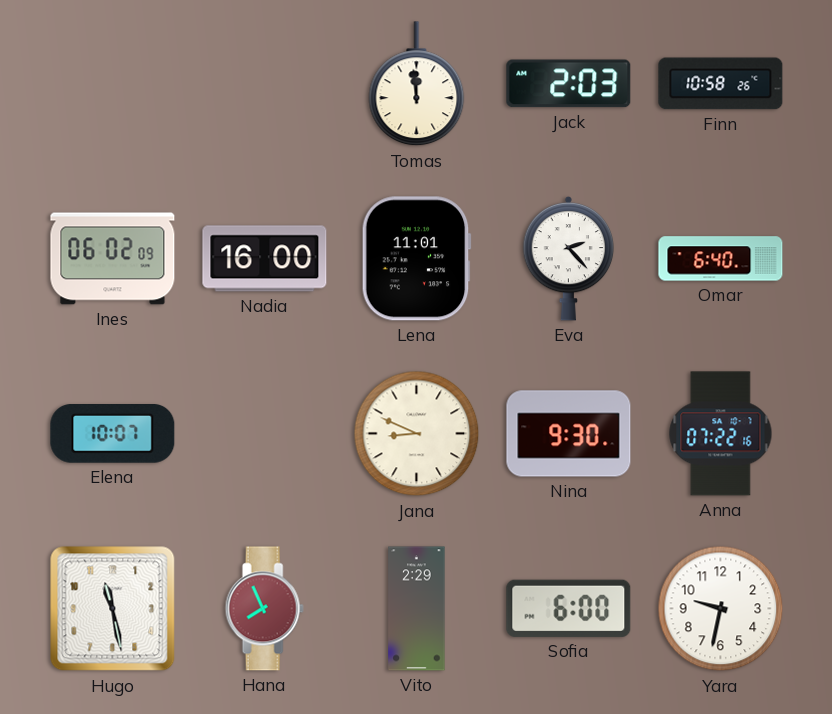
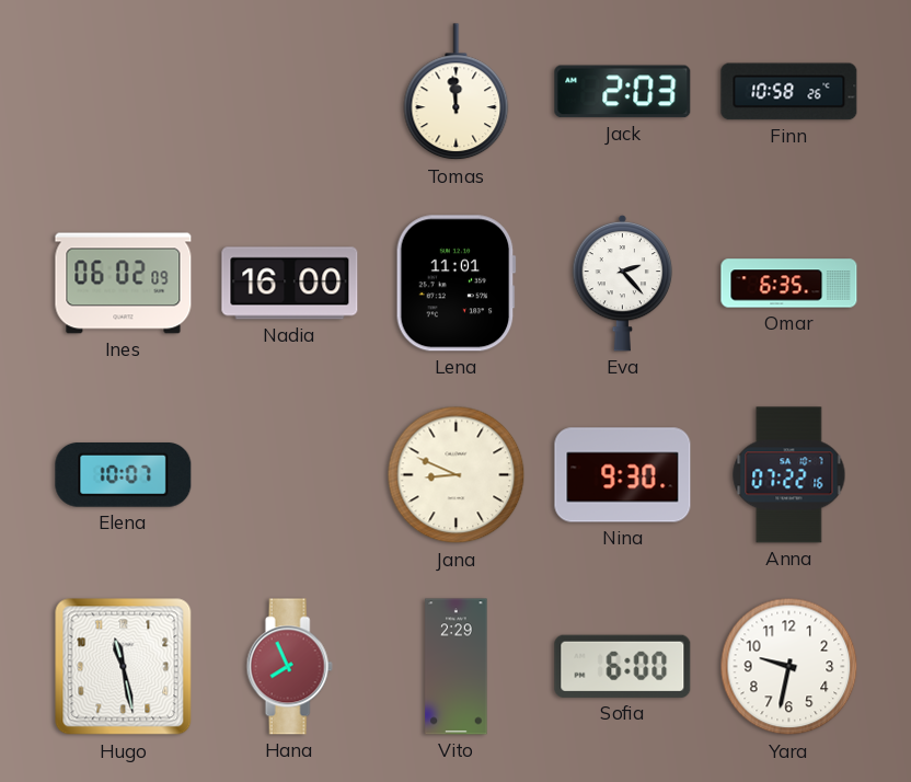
Omar: 6:40 -> 6:35
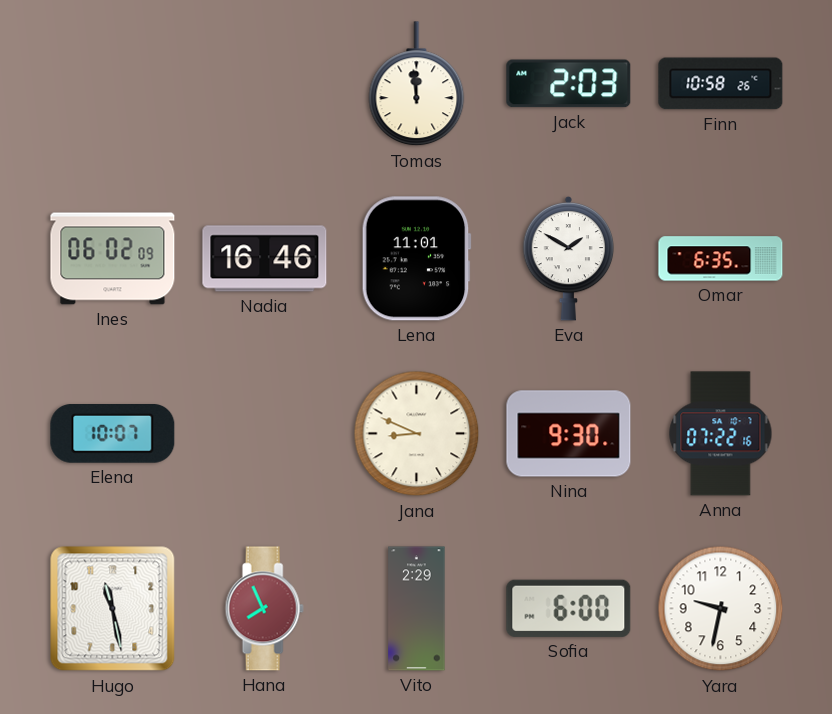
Nadia: 16:00 -> 16:46
Eva: 2:23 -> 1:50
